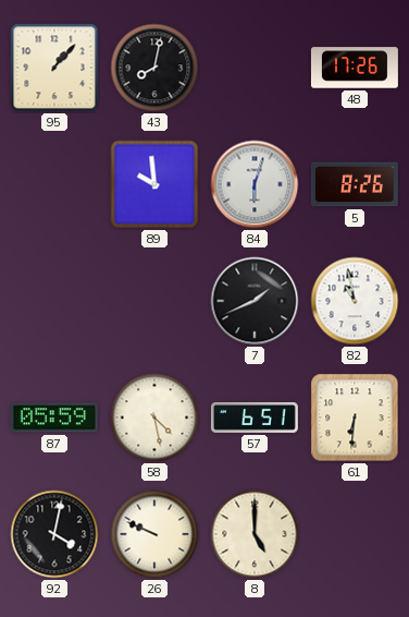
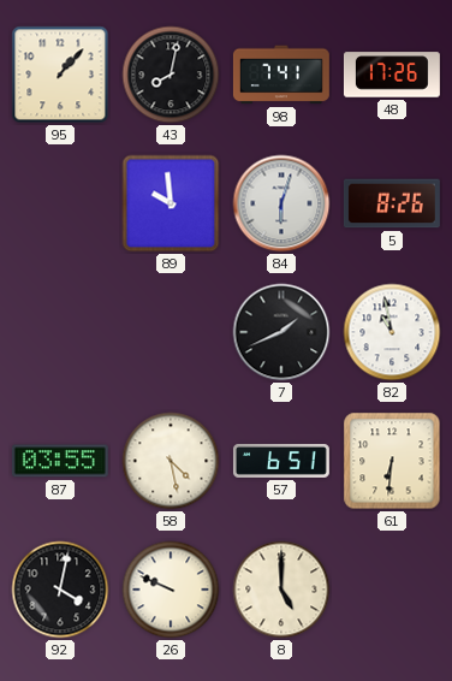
98: none -> 7:41
87: 05:59 -> 03:55
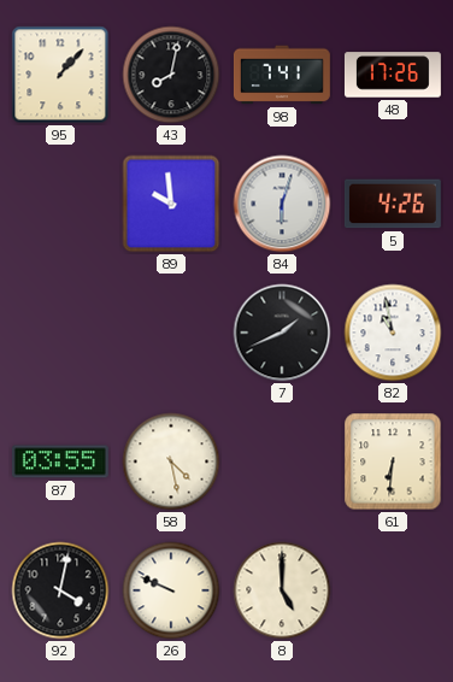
5: 8:26 -> 4:26
57: 6:51 -> none
